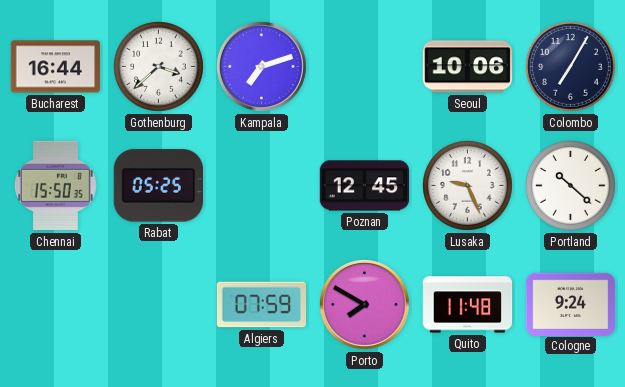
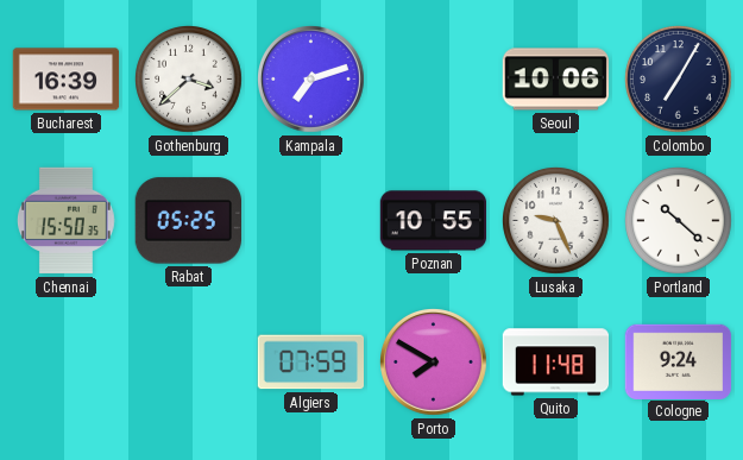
Bucharest: 16:44 -> 16:39
Poznan: 12:45 -> 10:55
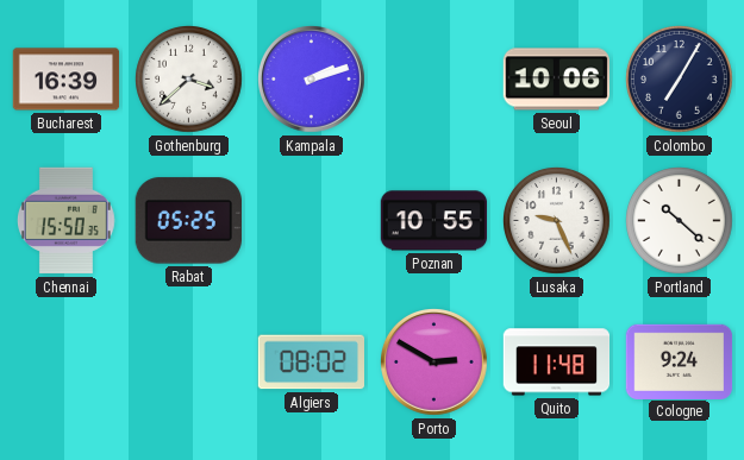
Kampala: 7:12 -> 2:12
Algiers: 07:59 -> 08:02
Porto: 7:50 -> 2:50
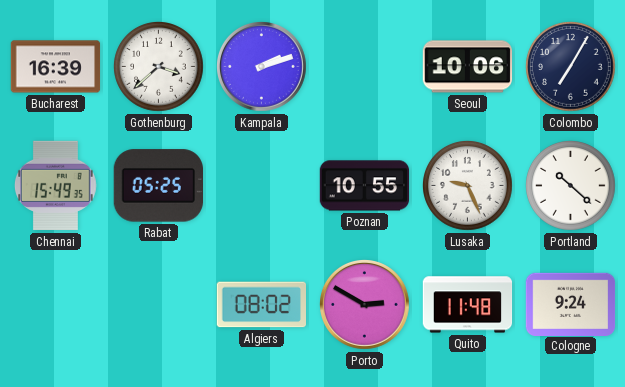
Chennai: 15:50 -> 15:49
